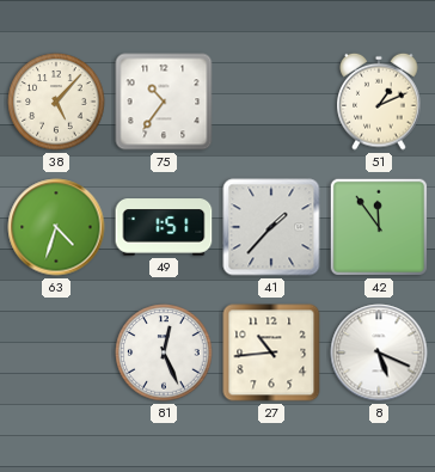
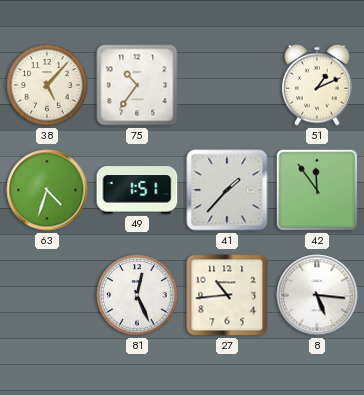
8: 5:19 -> 5:16
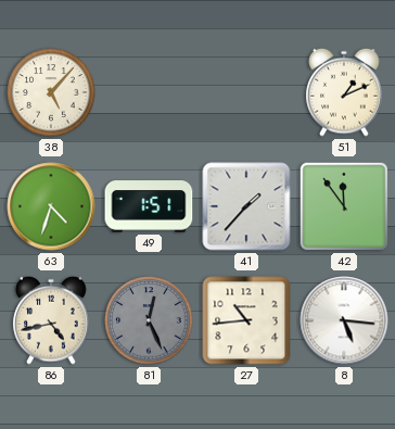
75: 10:36 -> none
86: none -> 4:43
81 dial: white -> grey
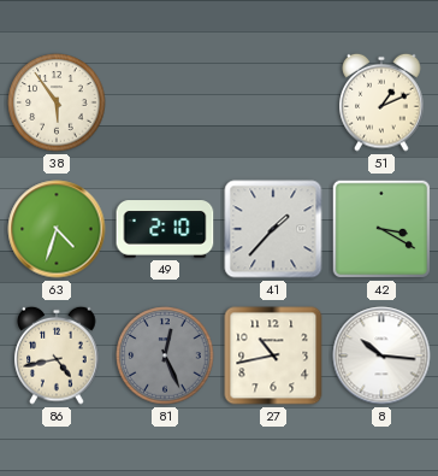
38: 5:07 -> 5:54
49: 1:51 -> 2:10
42: 11:54 -> 3:20
27: 10:44 -> 10:43
8: 5:16 -> 10:16
